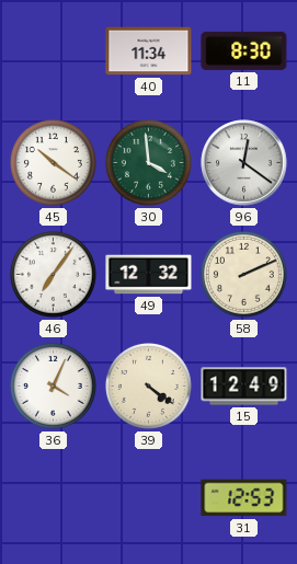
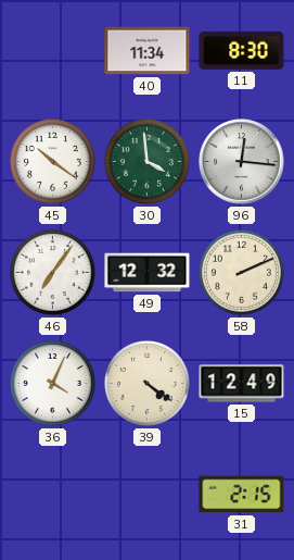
96: 12:21 -> 12:16
31: 12:53 -> 2:15
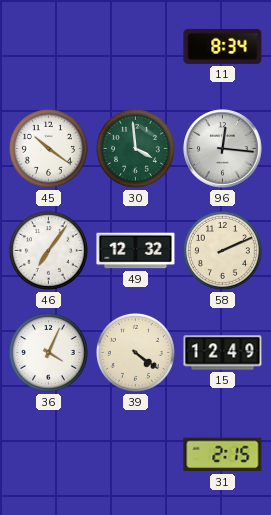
40: 11:34 -> none
11: 8:30 -> 8:34
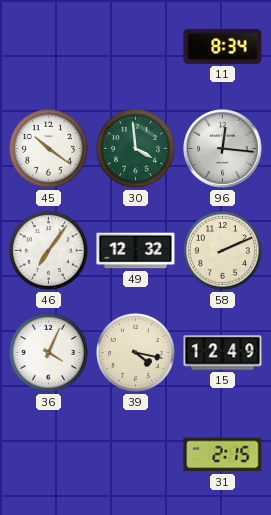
39: 4:21 -> 4:17
